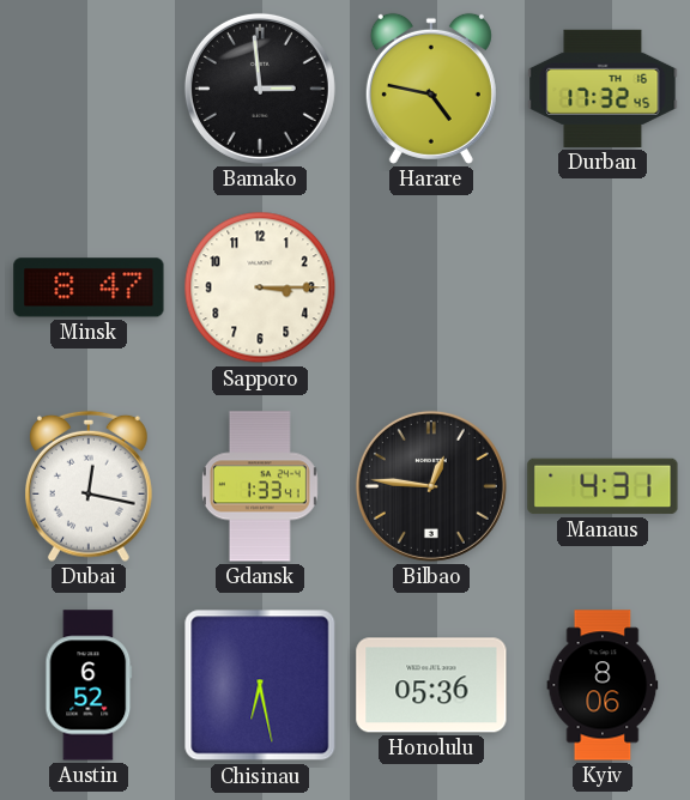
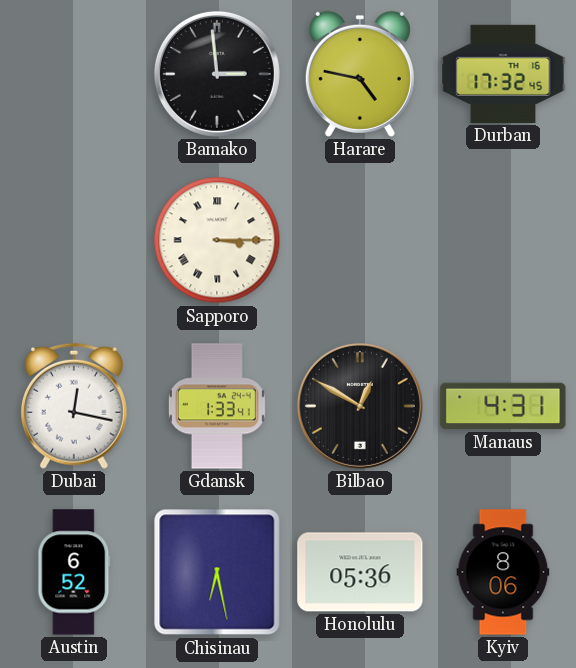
Minsk: 8:47 -> none
Sapporo numerals: Arabic -> Roman
Bilbao: 12:46 -> 12:50
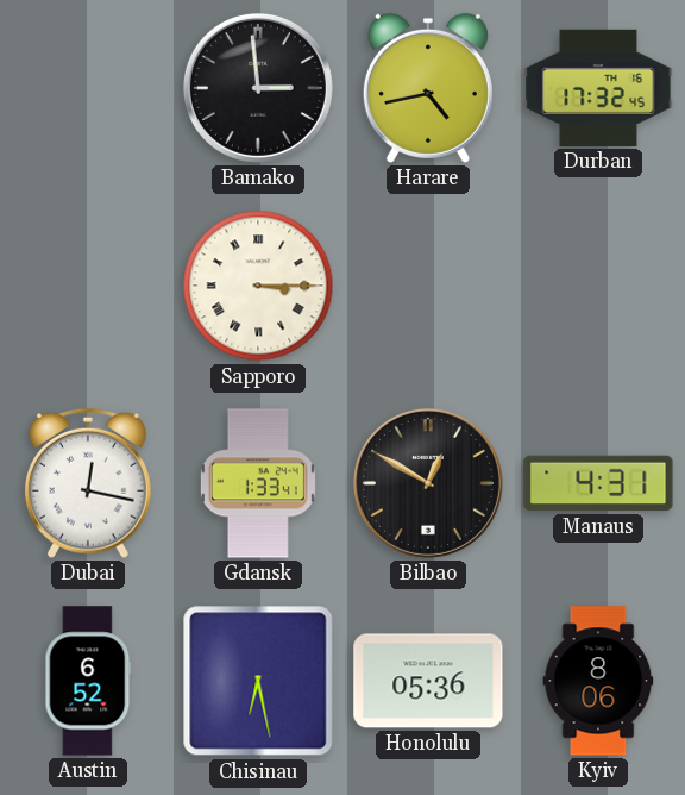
Harare: 4:47 -> 4:43
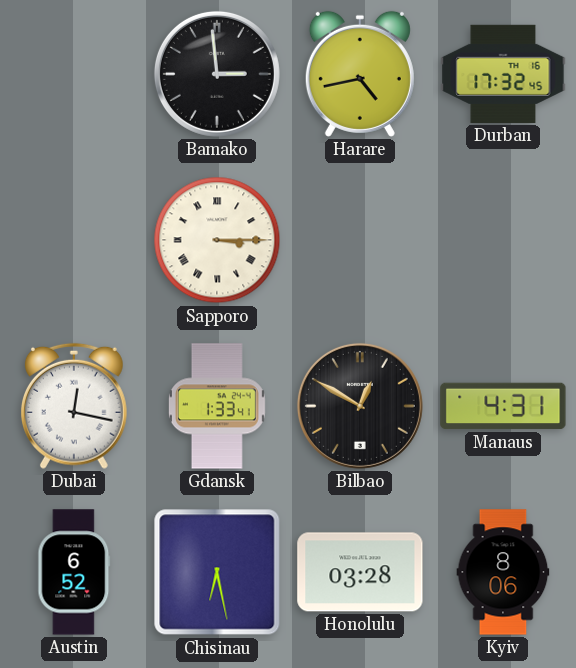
Honolulu: 05:36 -> 03:28
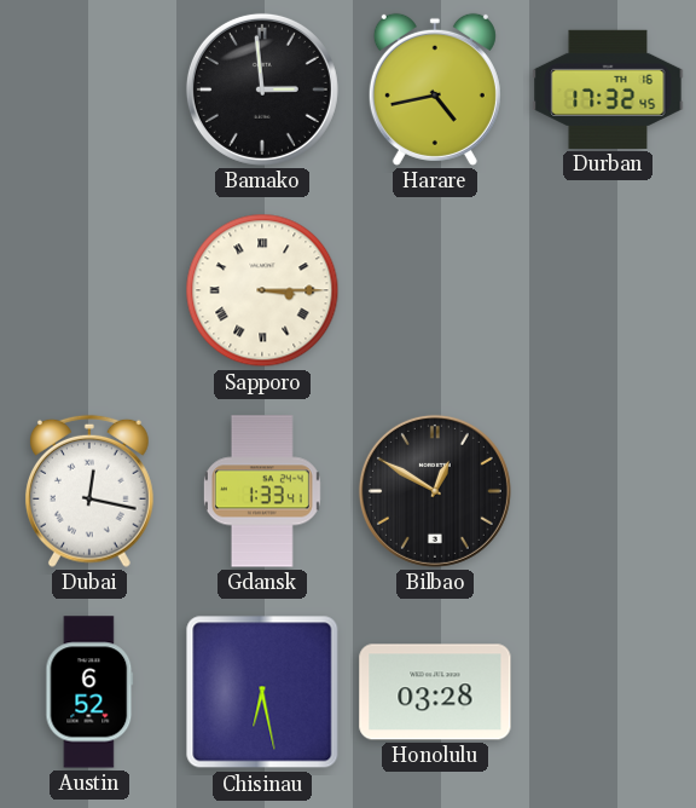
Manaus: 4:31 -> none
Kyiv: 8:06 -> none
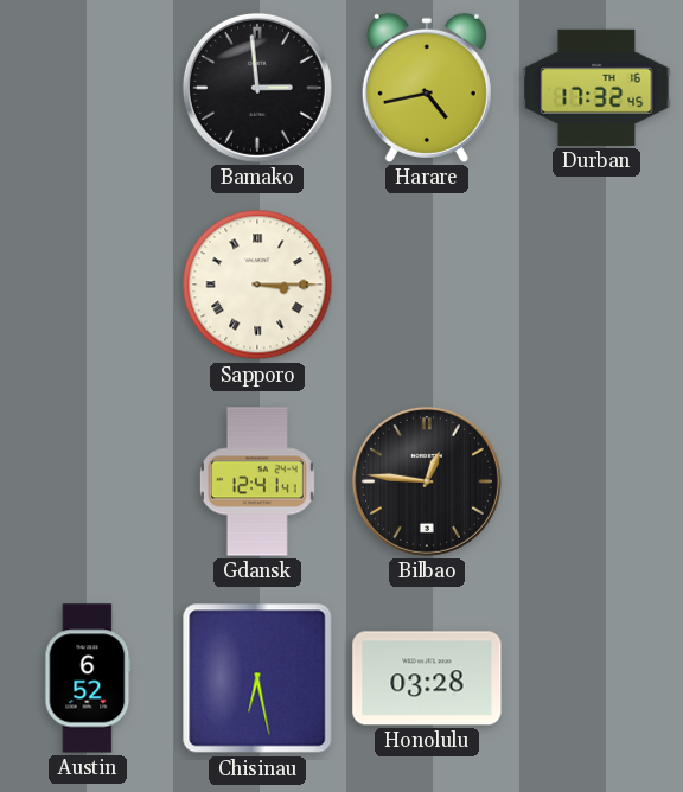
Dubai: 12:17 -> none
Gdansk: 1:33 -> 12:41
Bilbao: 12:50 -> 12:46
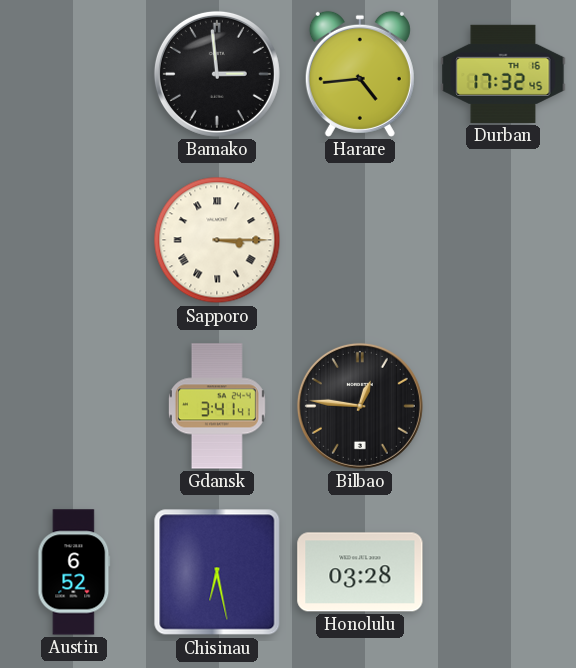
Harare: 4:43 -> 4:44
Gdansk: 12:41 -> 3:41
